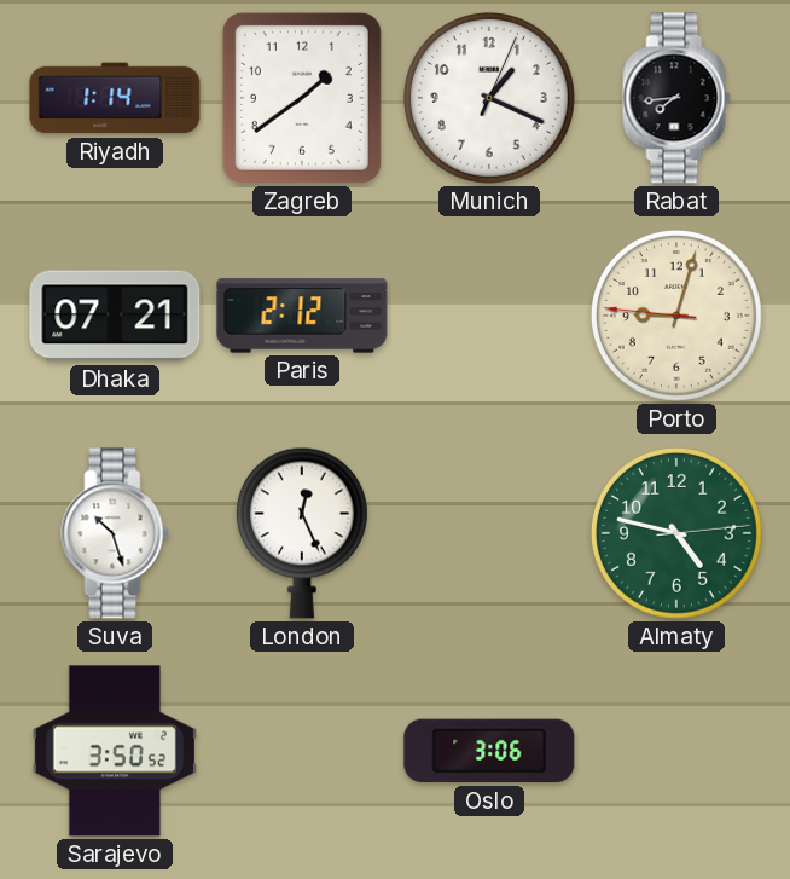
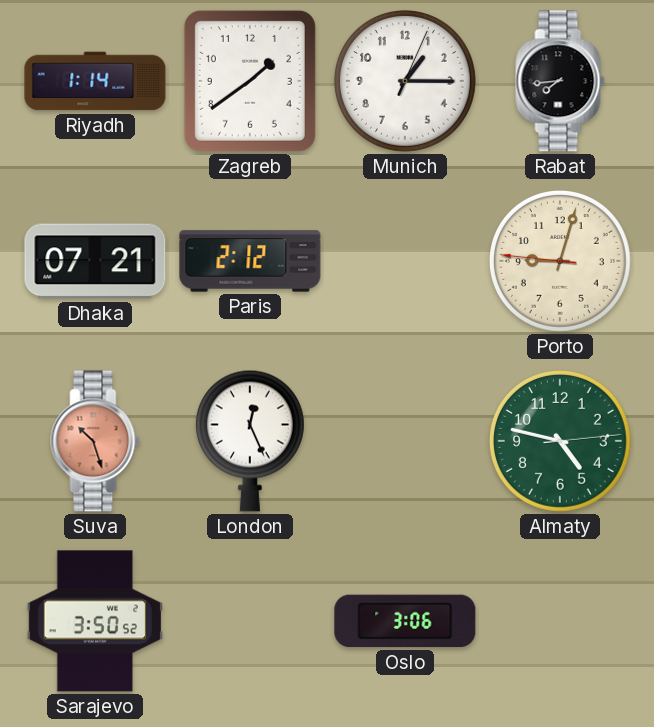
Munich: 1:19 -> 1:15
Suva dial: white -> salmon
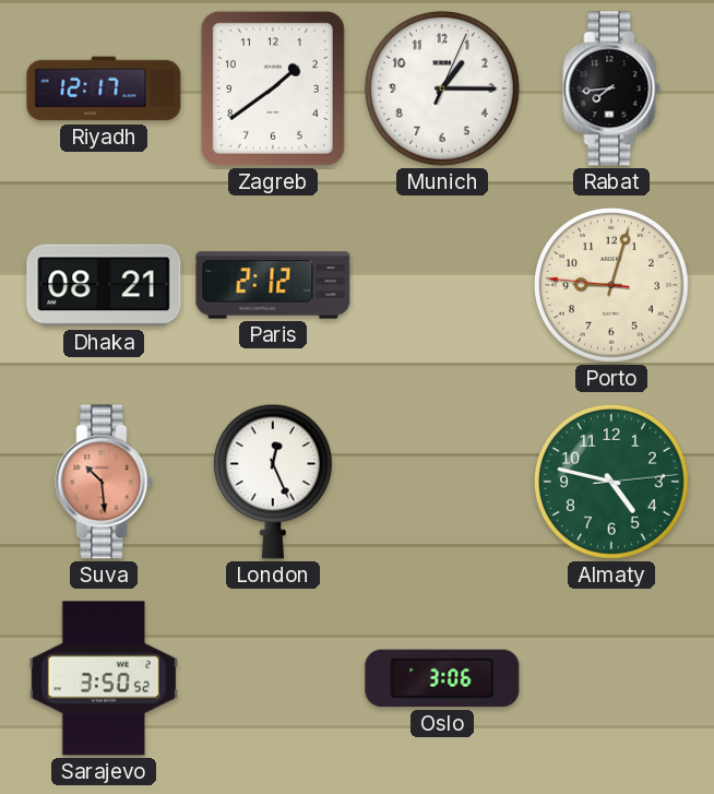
Riyadh: 1:14 -> 12:17
Dhaka: 07:21 -> 08:21
Suva: 10:27 -> 10:29
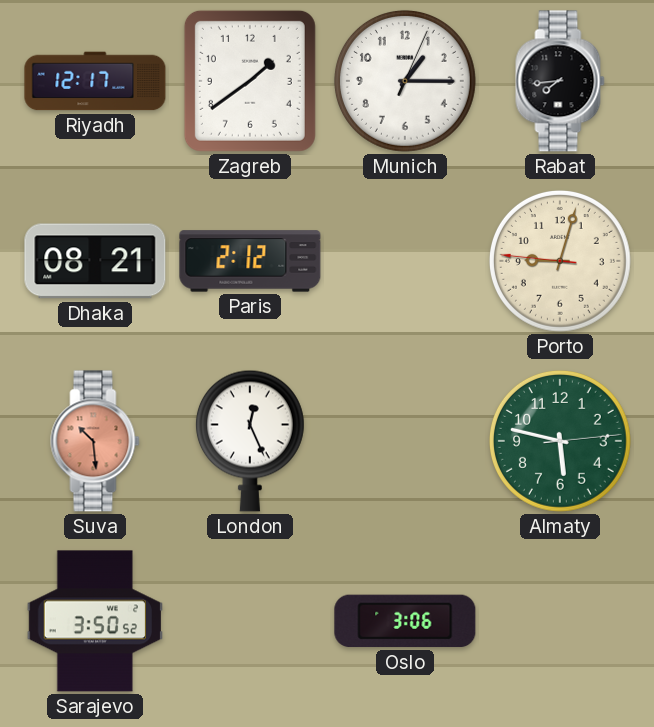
Almaty: 4:47 -> 5:47
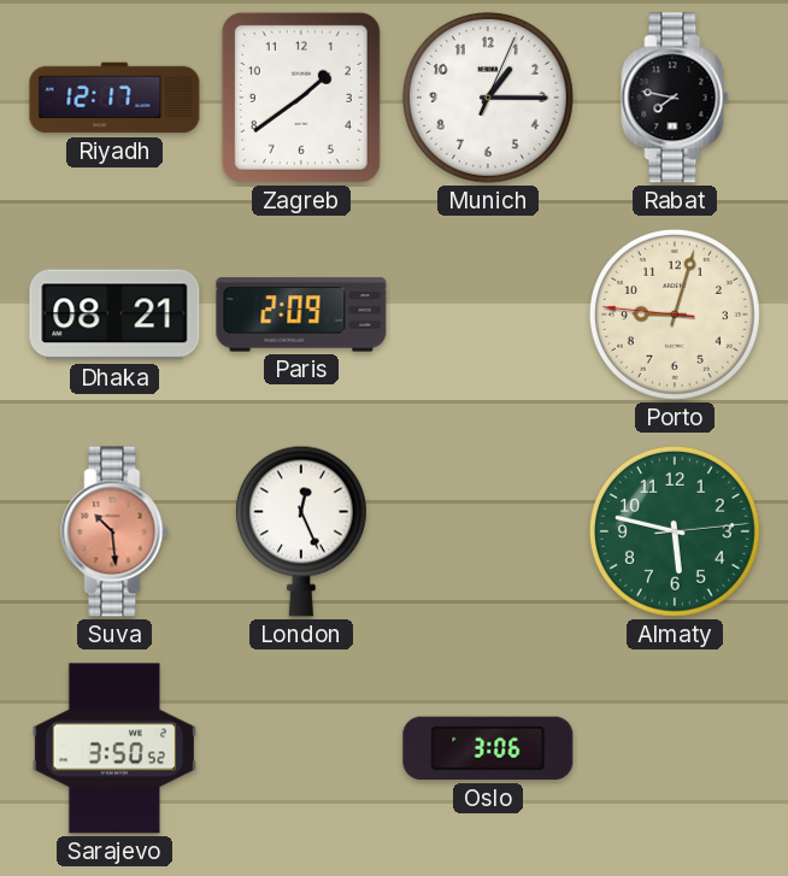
Rabat: 7:44 -> 7:47
Paris: 2:12 -> 2:09
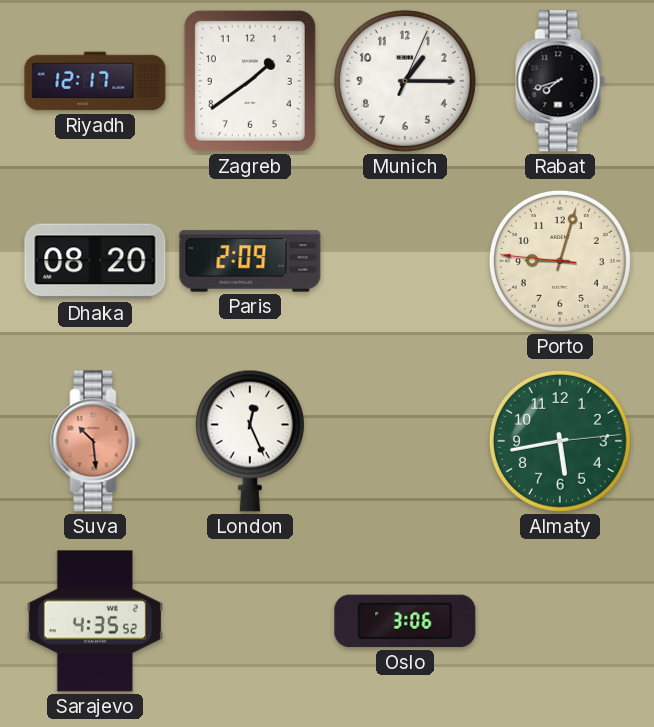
Rabat: 7:47 -> 7:42
Dhaka: 08:21 -> 08:20
Almaty: 5:47 -> 5:43
Sarajevo: 3:50 -> 4:35
